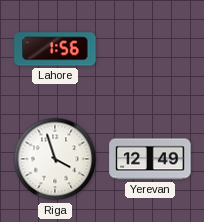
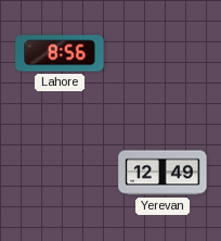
Lahore: 1:56 -> 8:56
Riga: 3:57 -> none
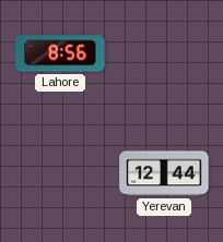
Yerevan: 12:49 -> 12:44
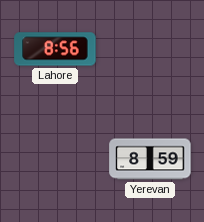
Yerevan: 12:44 -> 8:59
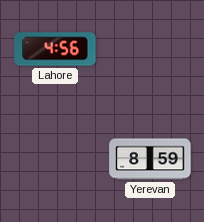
Lahore: 8:56 -> 4:56
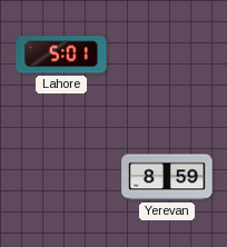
Lahore: 4:56 -> 5:01
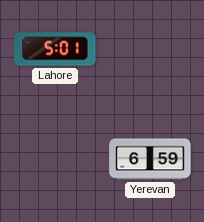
Yerevan: 8:59 -> 6:59
